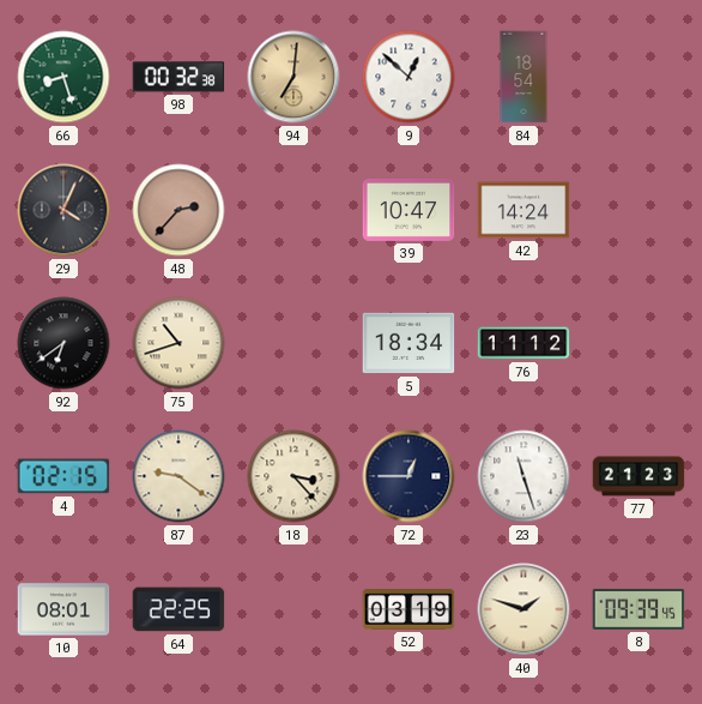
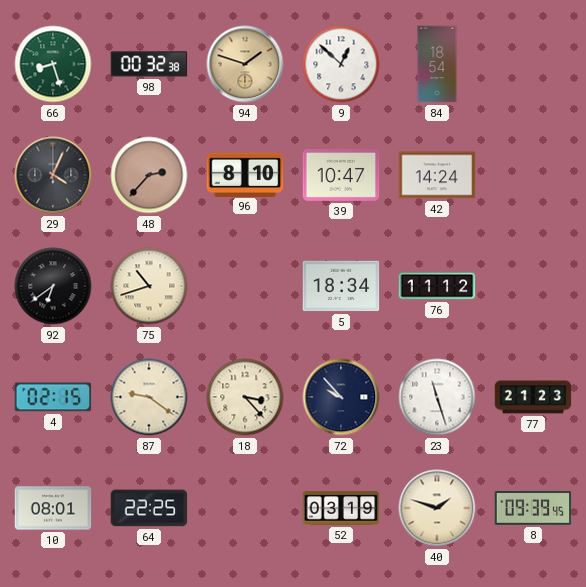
94: 7:01 -> 1:48
96: none -> 8:10
72: 12:45 -> 9:53
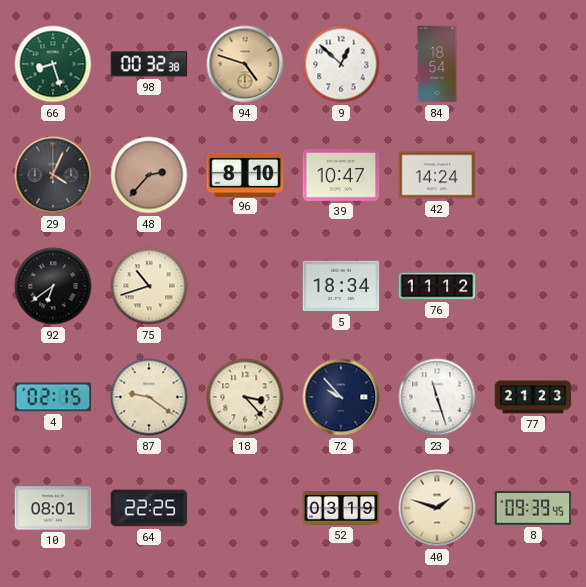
94: 1:48 -> 4:48
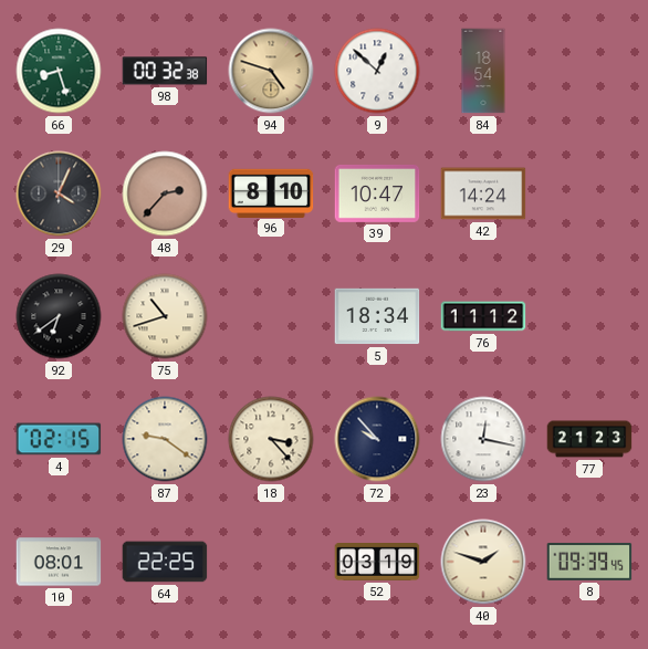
23: 11:27 -> 12:17
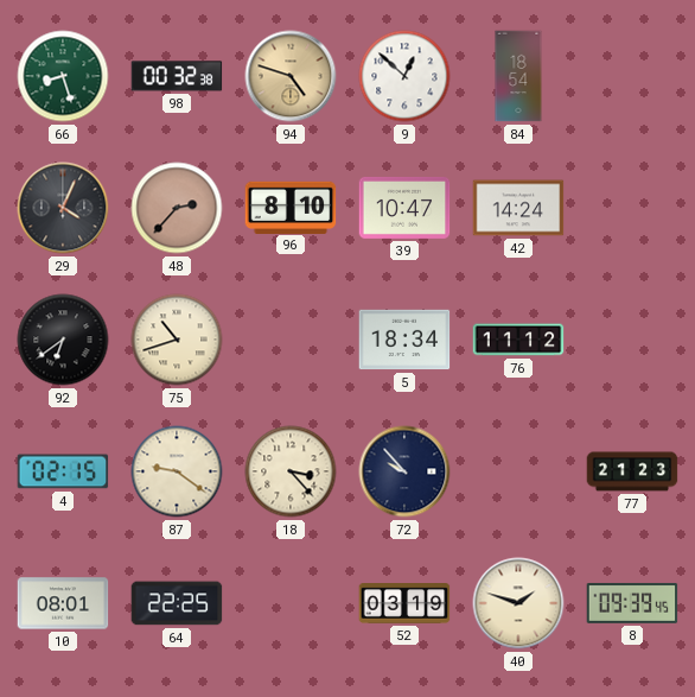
23: 12:17 -> none
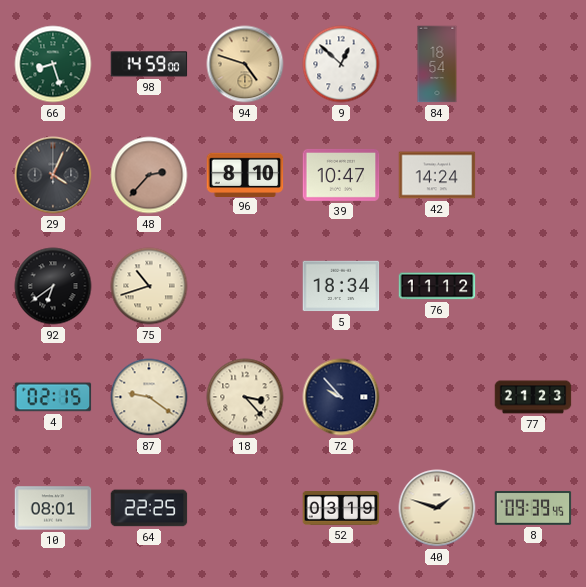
98: 00:32 -> 14:59
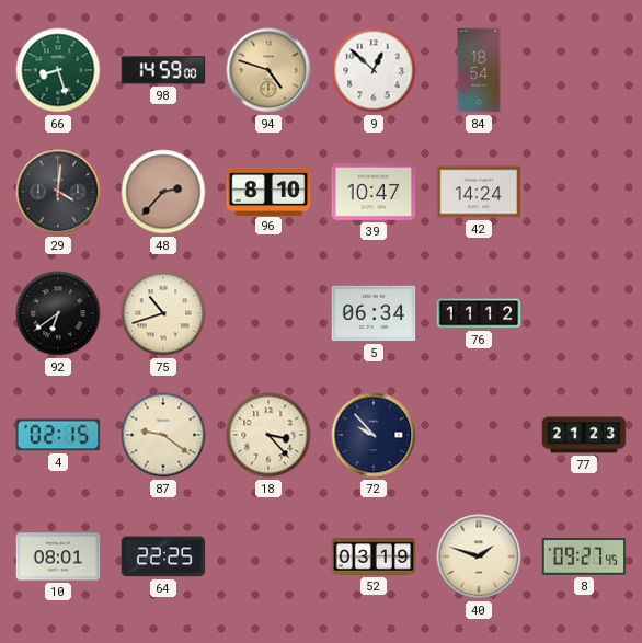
29: 4:04 -> 4:01
5: 18:34 -> 06:34
8: 09:39 -> 09:27
